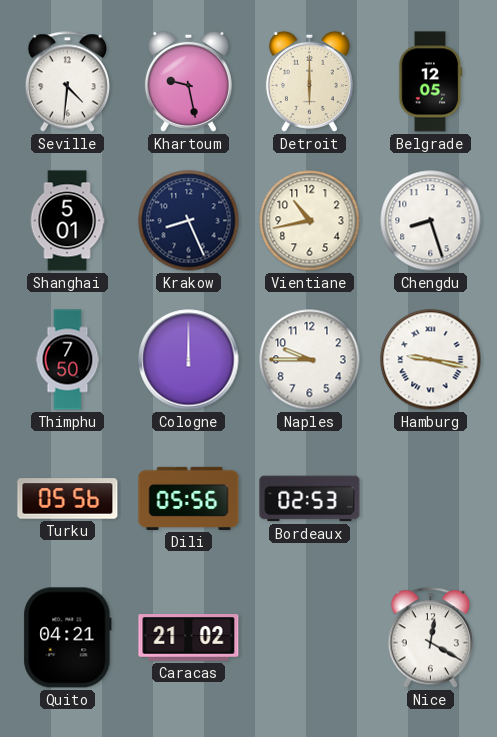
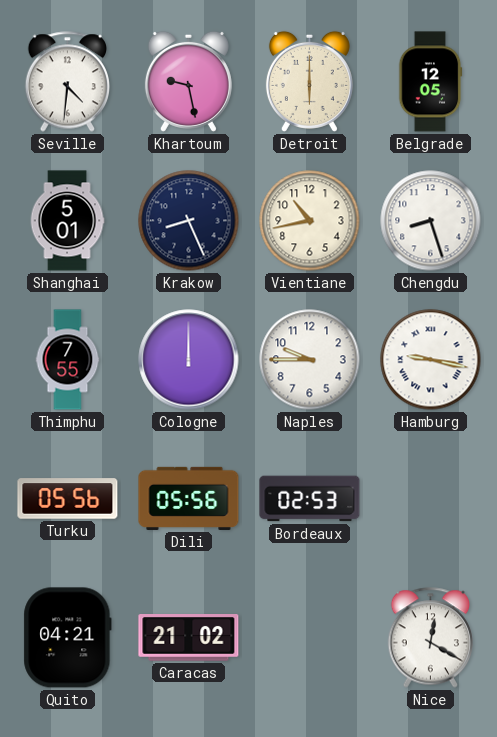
Thimphu: 7:50 -> 7:55
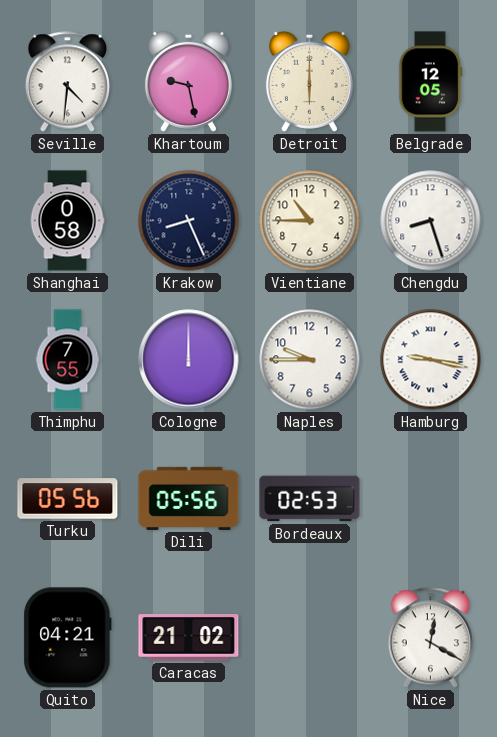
Shanghai: 5:01 -> 0:58
Vientiane: 10:43 -> 10:45
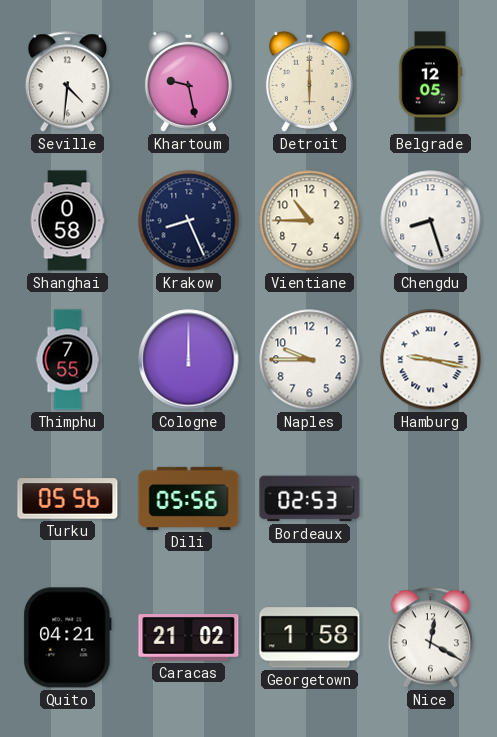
Georgetown: none -> 1:58
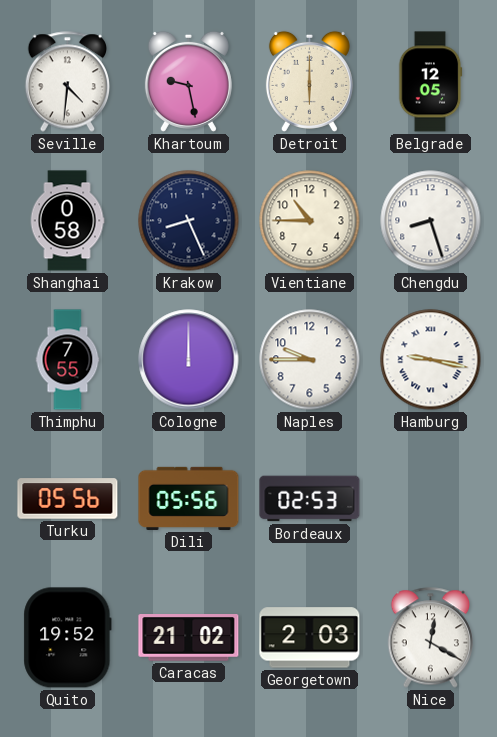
Quito: 04:21 -> 19:52
Georgetown: 1:58 -> 2:03
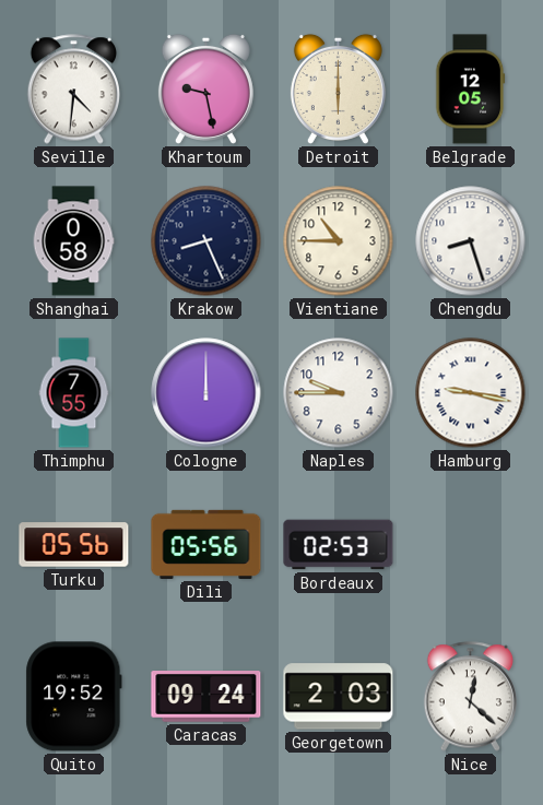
Caracas: 21:02 -> 09:24
Nice: 12:20 -> 12:22
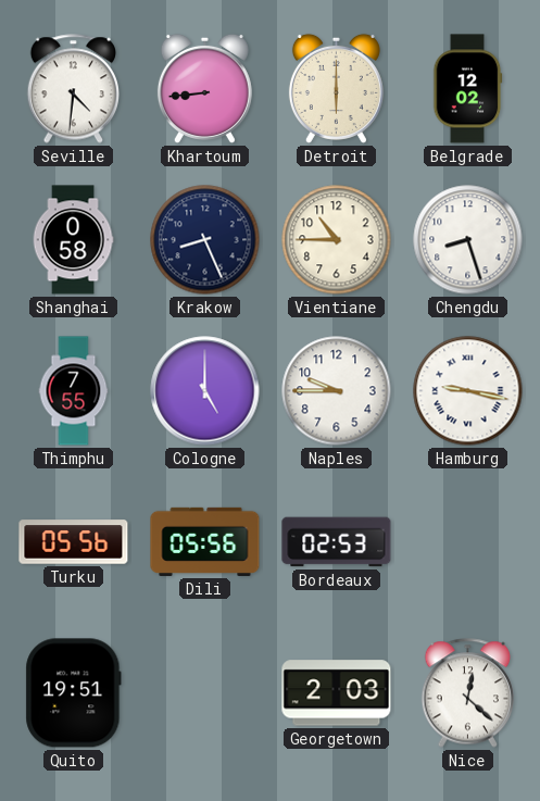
Khartoum: 9:28 -> 8:44
Belgrade: 12:05 -> 12:02
Cologne: 12:00 -> 5:00
Quito: 19:52 -> 19:51
Caracas: 09:24 -> none
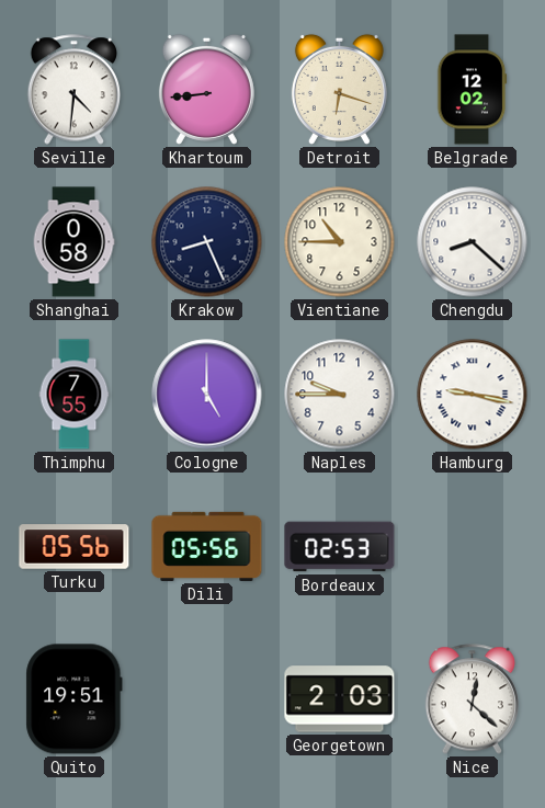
Detroit: 6:00 -> 6:18
Chengdu: 8:27 -> 8:22
